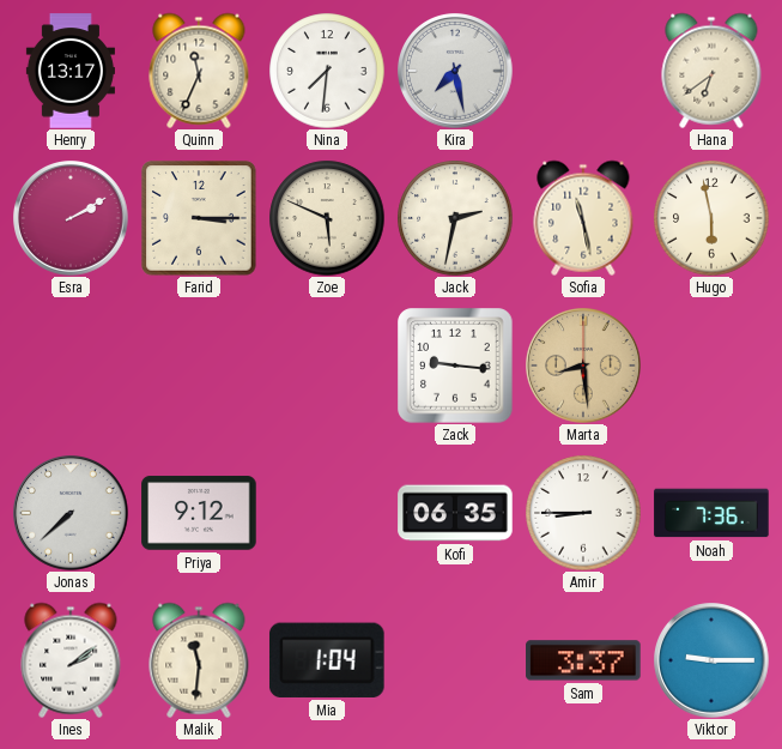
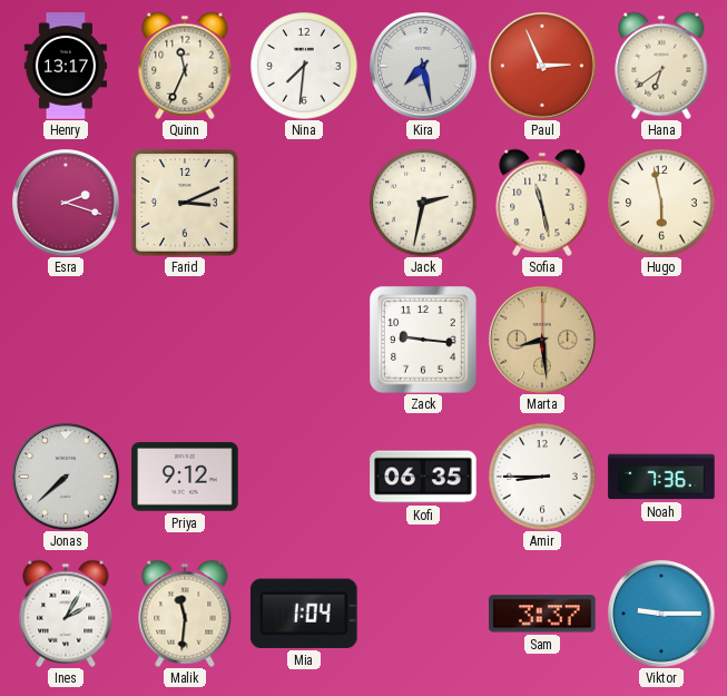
Paul: none -> 2:56
Esra: 2:10 -> 2:18
Farid: 3:15 -> 3:11
Zoe: 5:49 -> none
Ines: 2:09 -> 2:05
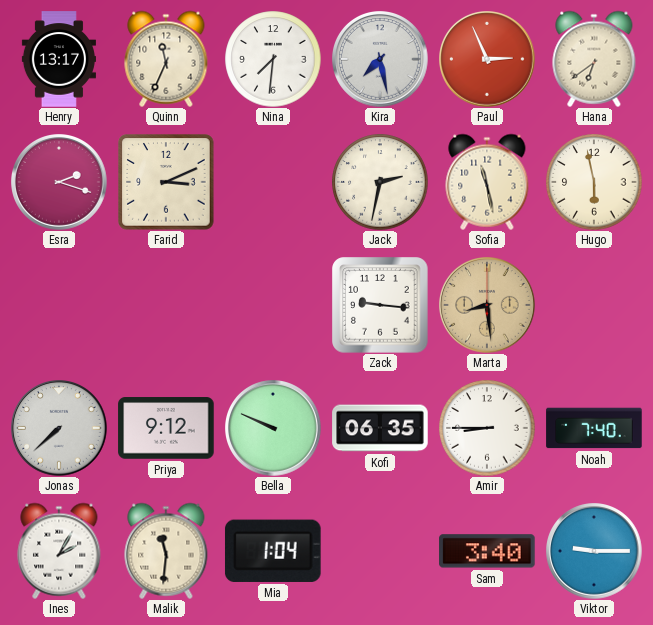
Bella: none -> 9:49
Noah: 7:36 -> 7:40
Sam: 3:37 -> 3:40
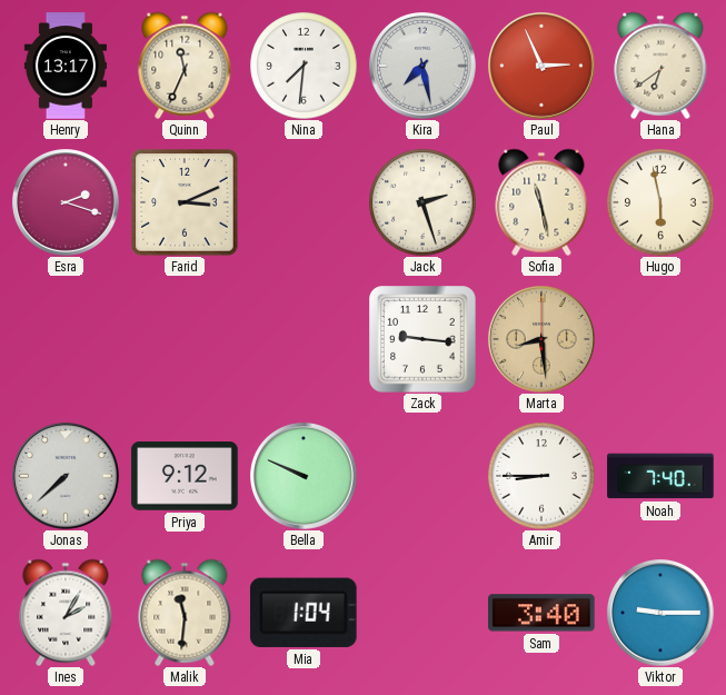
Jack: 2:32 -> 2:27
Kofi: 06:35 -> none
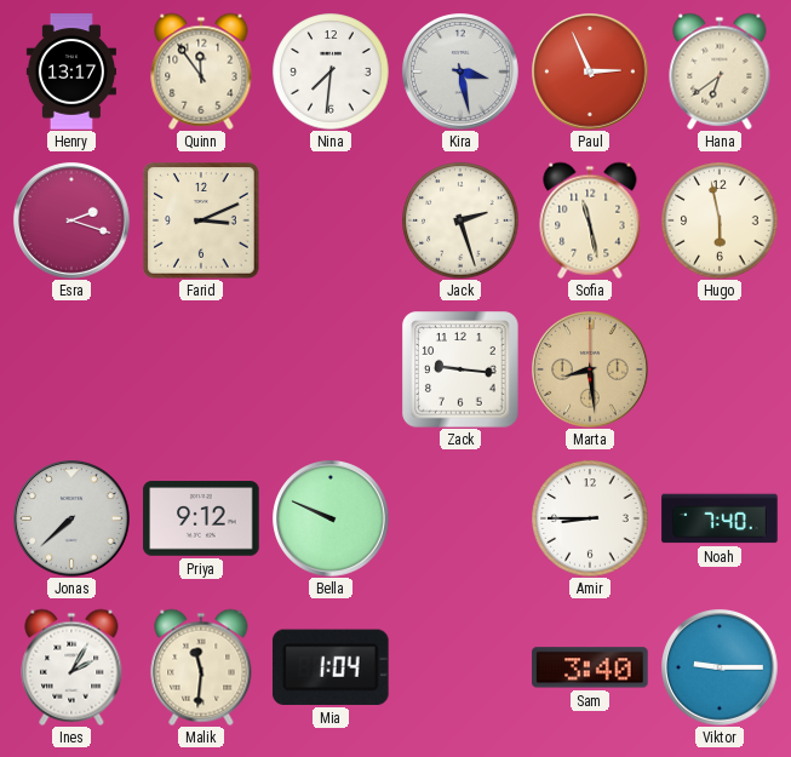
Quinn: 11:34 -> 11:54
Kira: 7:28 -> 3:28
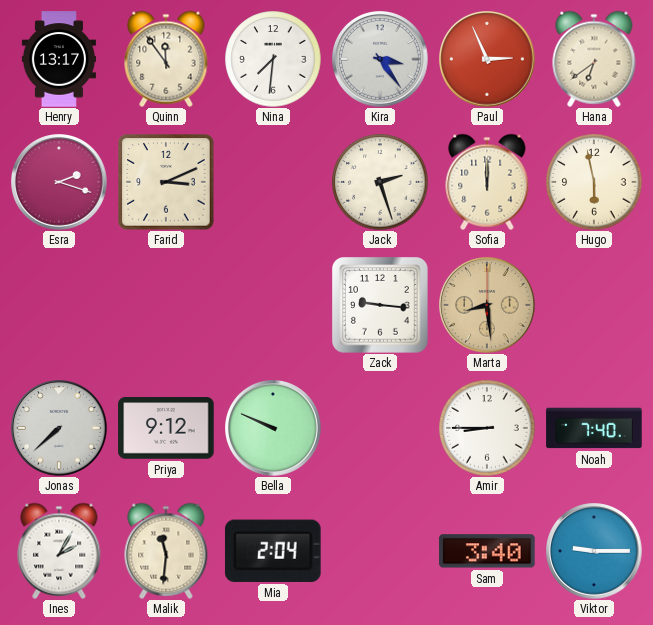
Kira: 3:28 -> 3:24
Sofia: 11:28 -> 12:00
Mia: 1:04 -> 2:04
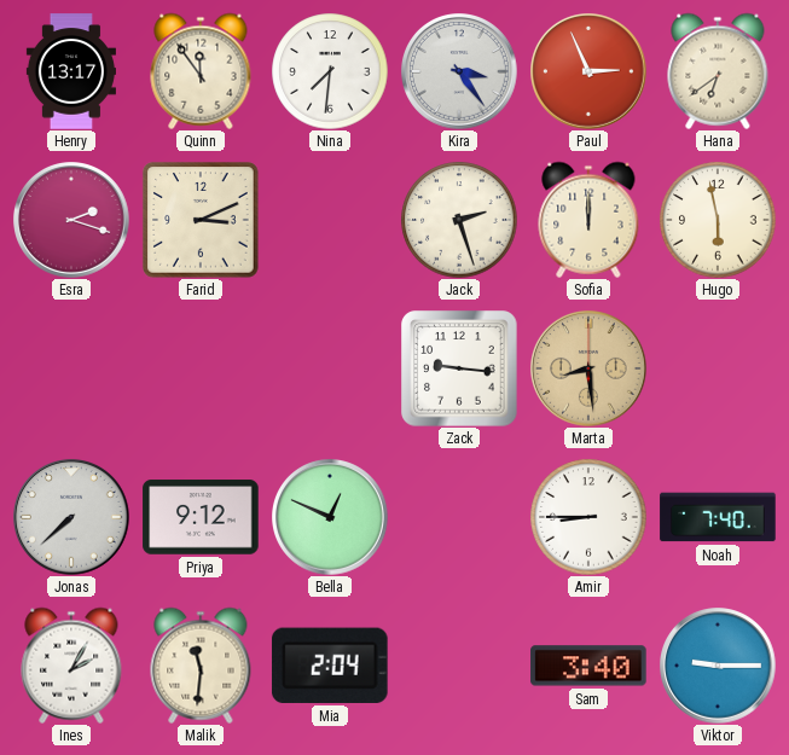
Bella: 9:49 -> 12:49
